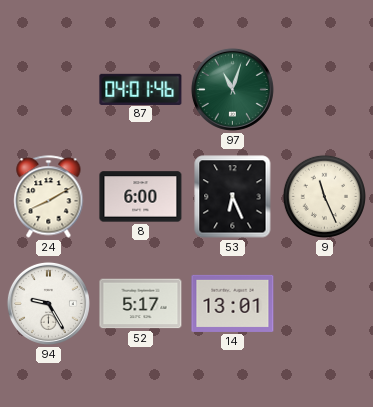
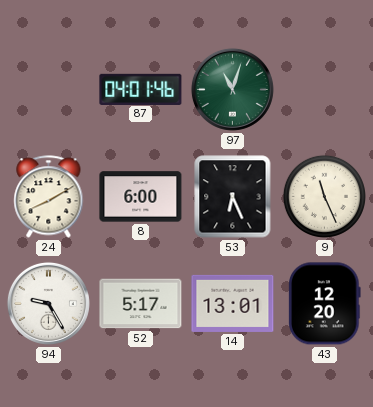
43: none -> 12:20
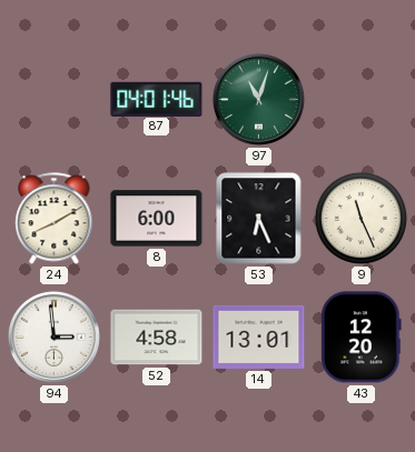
94: 9:25 -> 2:59
52: 5:17 -> 4:58
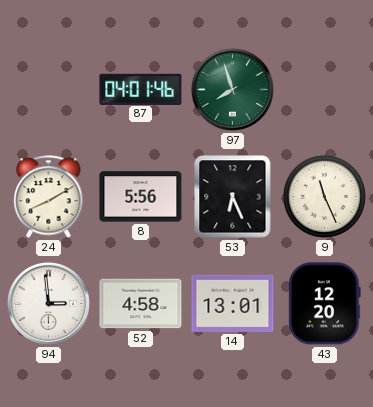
97: 11:03 -> 7:57
8: 6:00 -> 5:56
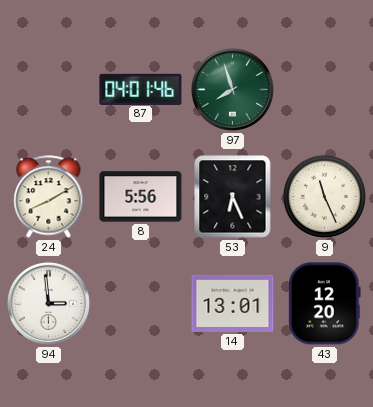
52: 4:58 -> none
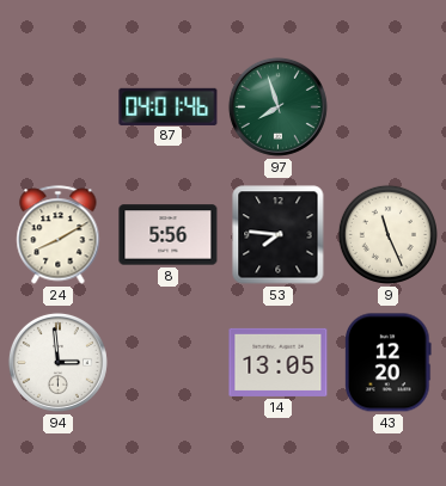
53: 6:26 -> 7:46
14: 13:01 -> 13:05
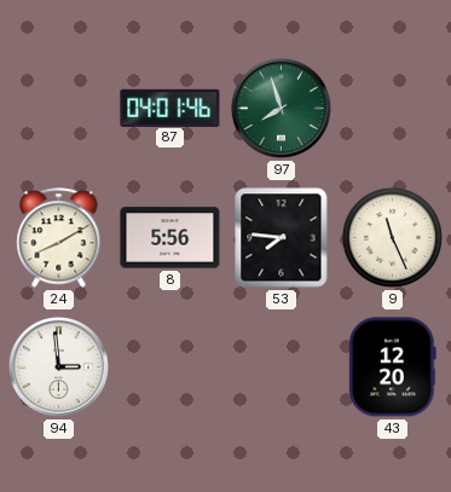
14: 13:05 -> none
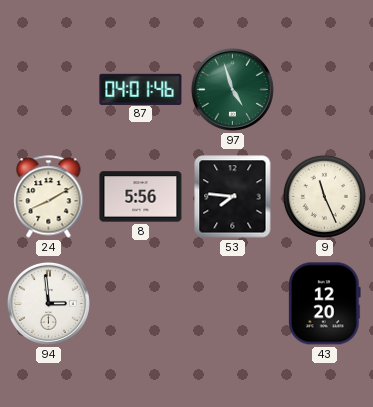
97: 7:57 -> 4:57
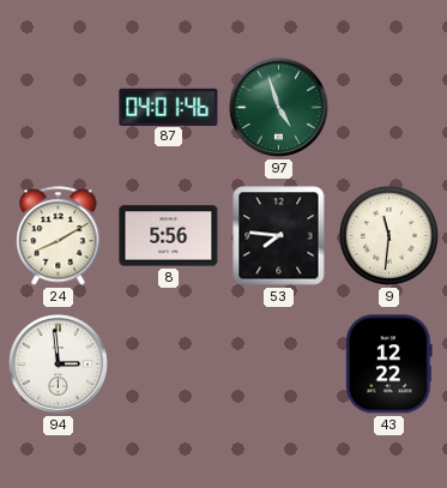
9: 11:26 -> 11:31
43: 12:20 -> 12:22
